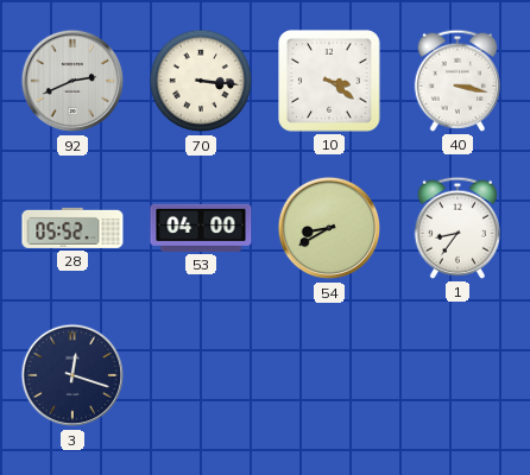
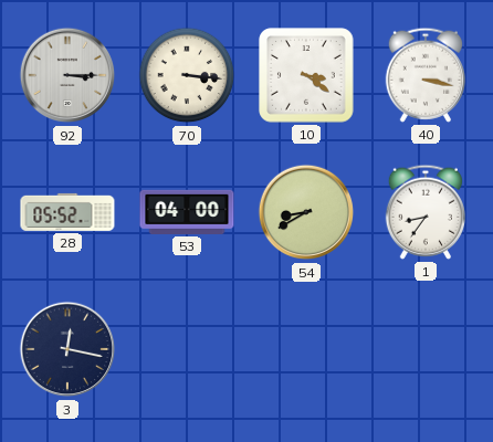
92: 2:41 -> 3:15
3: 12:18 -> 12:17
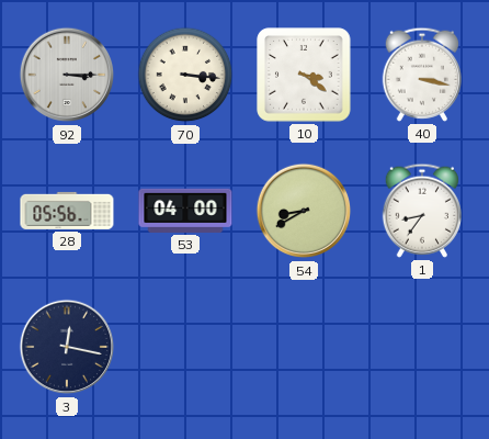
28: 05:52 -> 05:56
